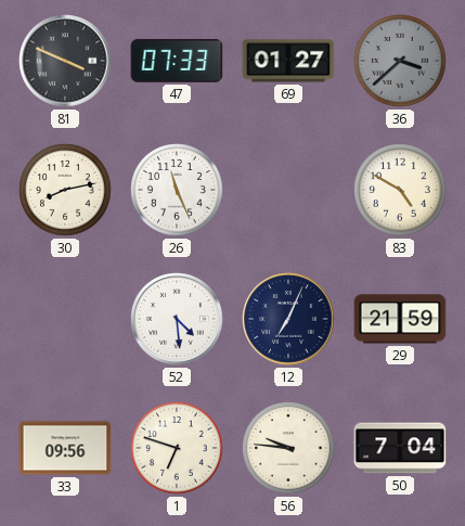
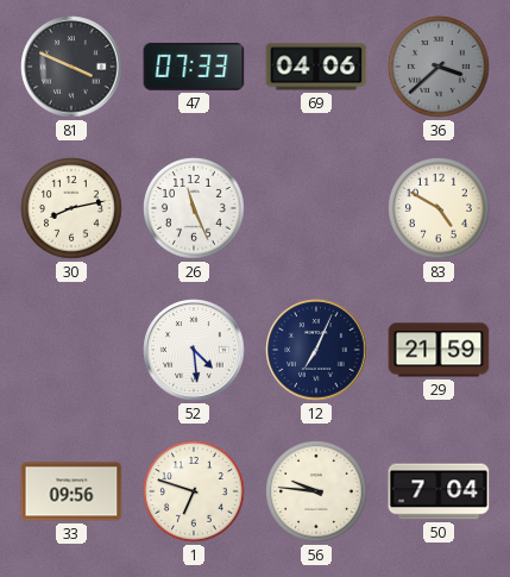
69: 01:27 -> 04:06
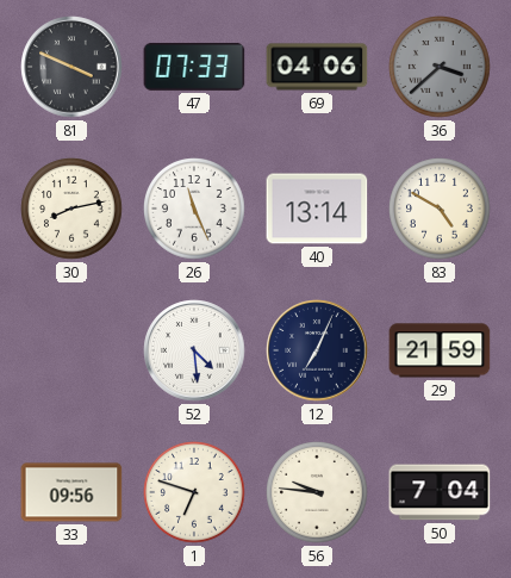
40: none -> 13:14
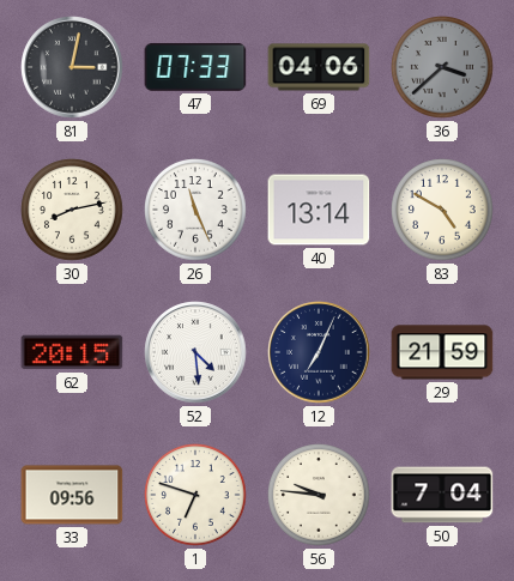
81: 3:49 -> 3:02
62: none -> 20:15
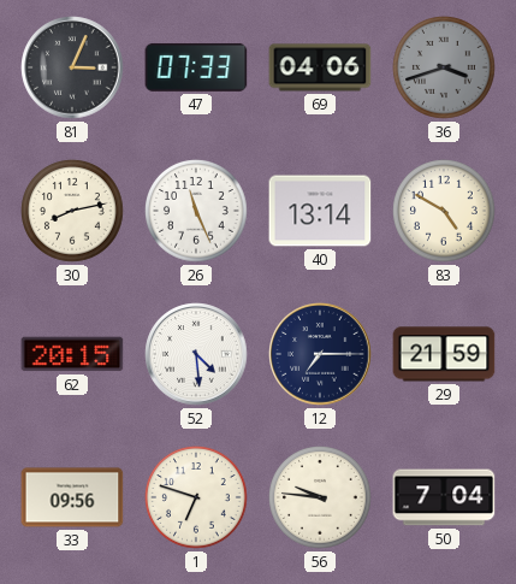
81: 3:02 -> 3:04
36: 3:38 -> 3:42
12: 7:04 -> 7:15
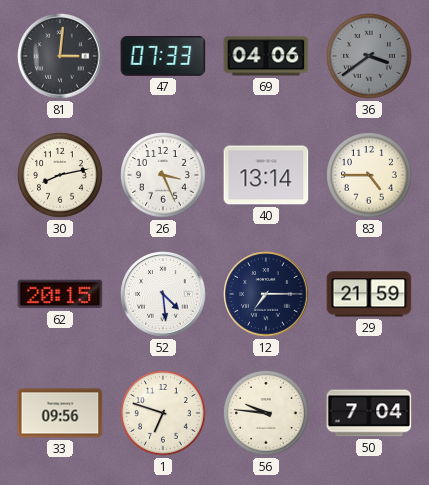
81: 3:04 -> 3:01
36: 3:42 -> 3:39
26: 11:26 -> 3:26
83: 4:50 -> 4:45
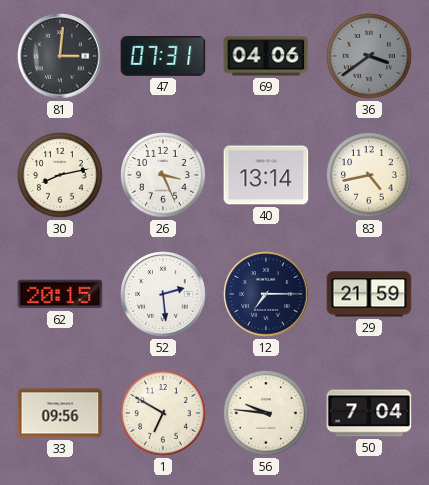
47: 07:33 -> 07:31
83: 4:45 -> 4:43
52: 4:29 -> 2:29
1: 6:48 -> 6:50
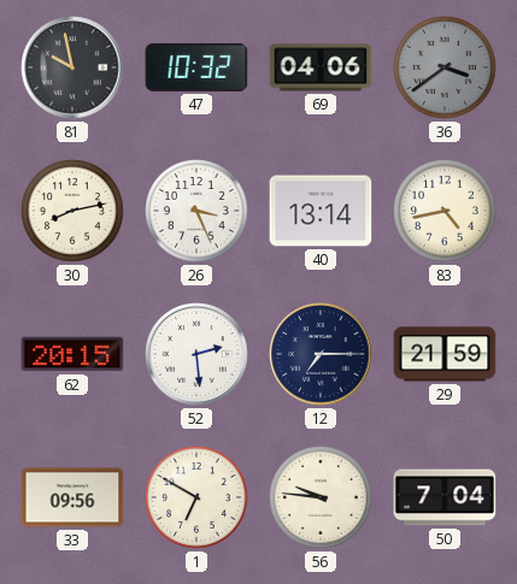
81: 3:01 -> 9:58
47: 07:31 -> 10:32
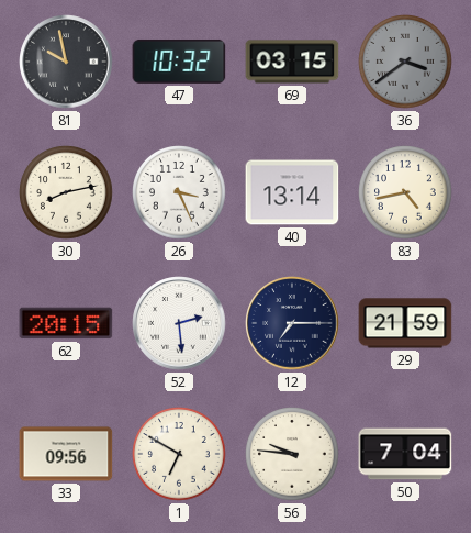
69: 04:06 -> 03:15
